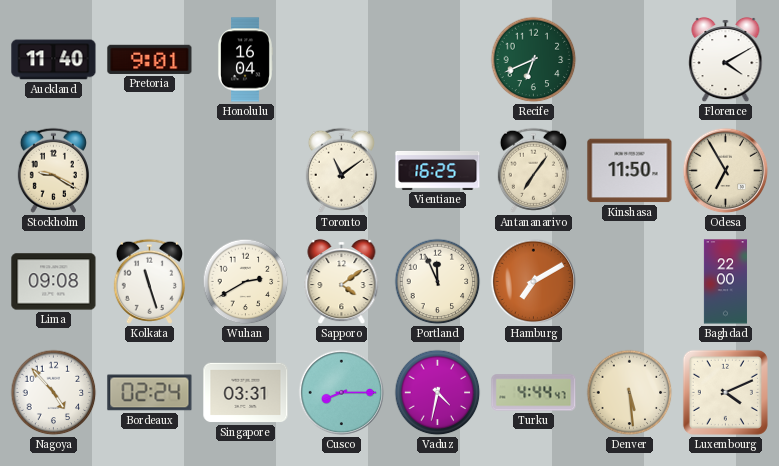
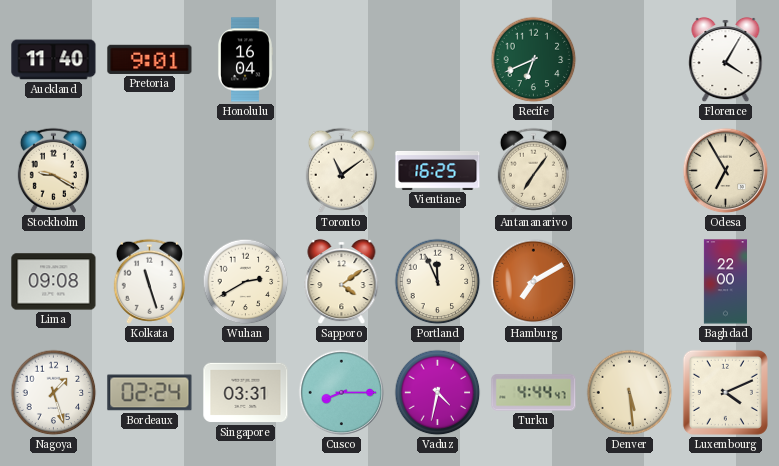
Florence: 4:10 -> 4:05
Kinshasa: 11:50 -> none
Nagoya: 4:53 -> 1:27
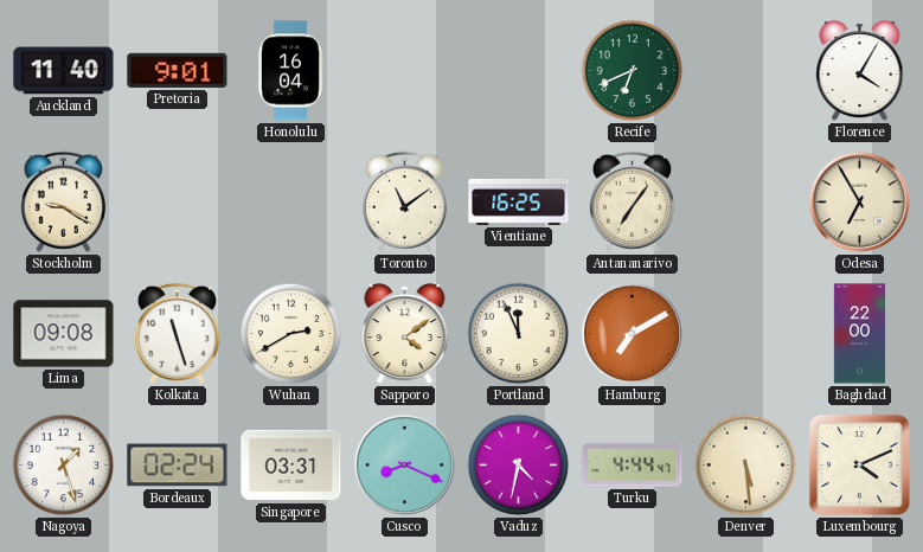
Cusco: 8:15 -> 8:19
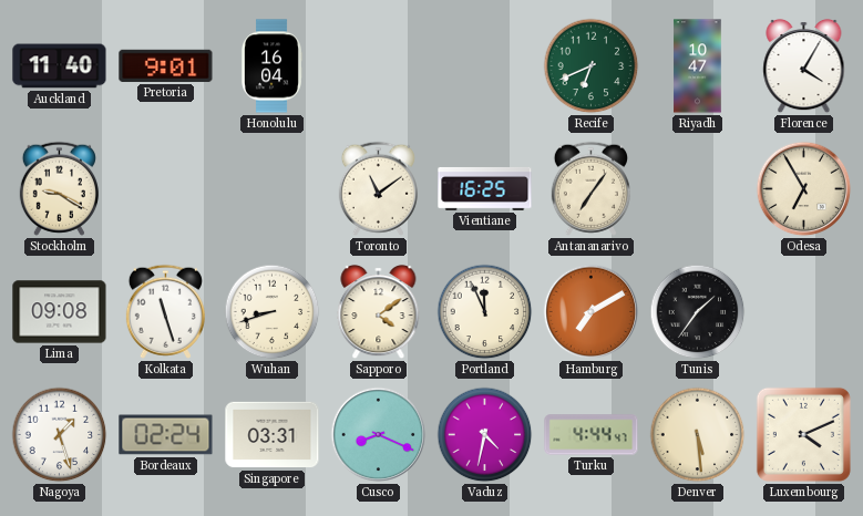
Riyadh: none -> 10:47
Wuhan: 2:40 -> 8:42
Tunis: none -> 1:36
Baghdad: 22:00 -> none
